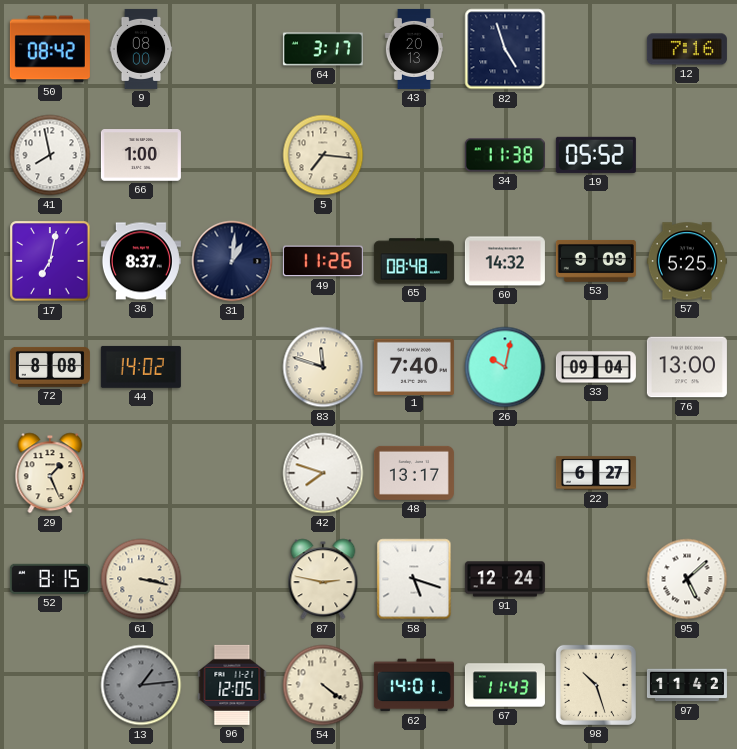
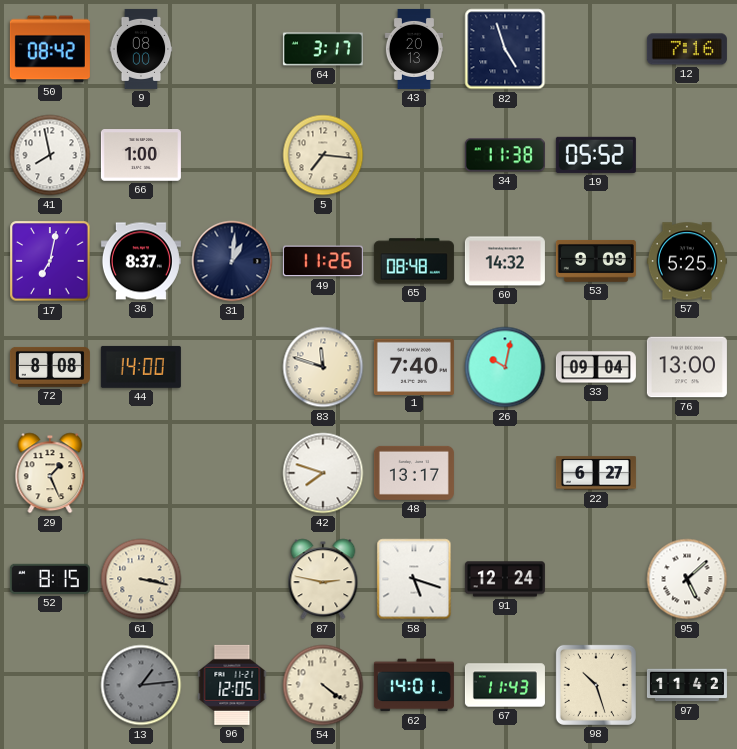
44: 14:02 -> 14:00
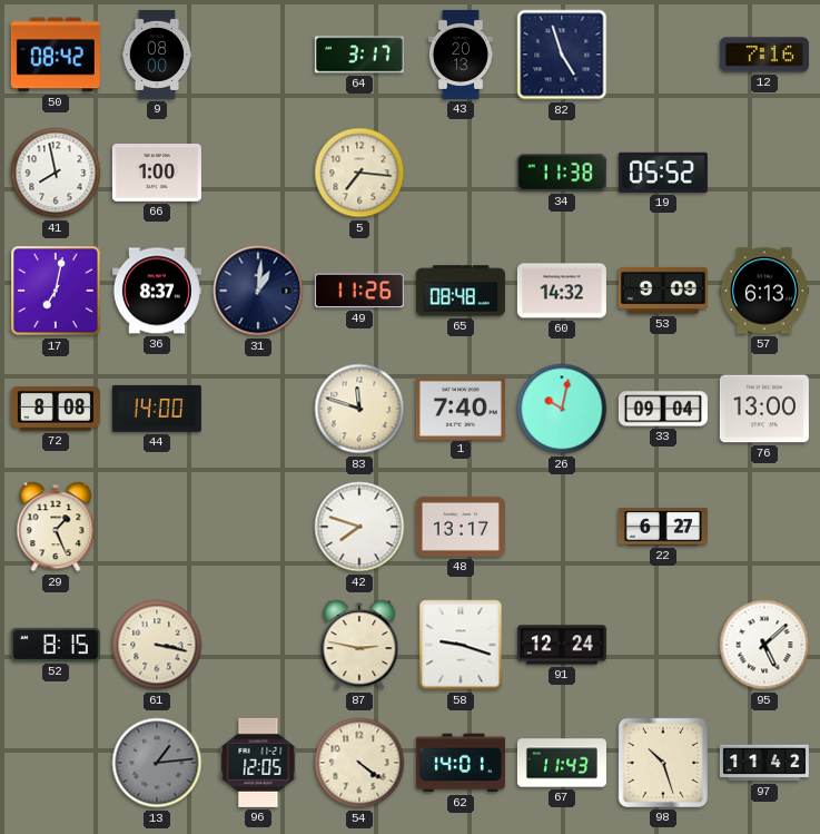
57: 5:25 -> 6:13
58: 5:18 -> 9:18
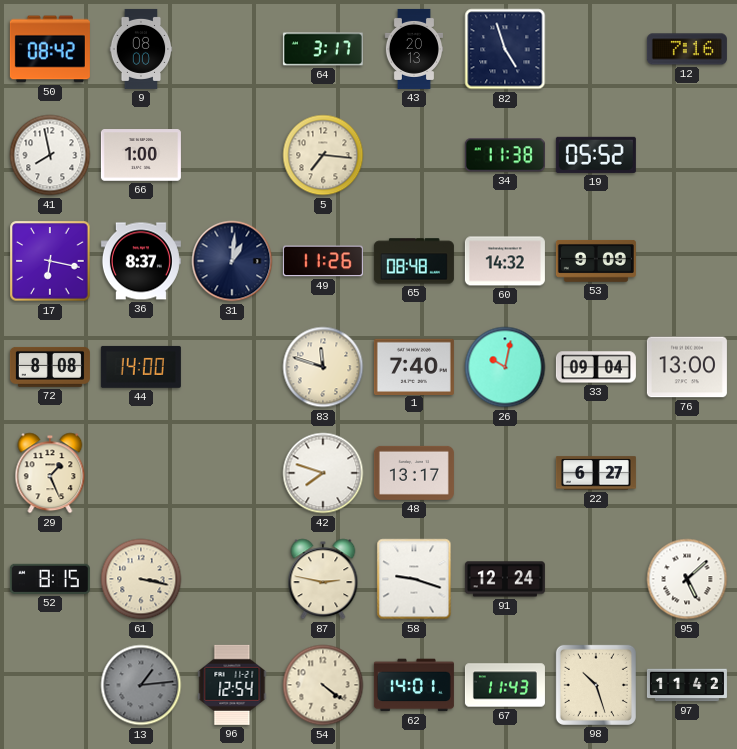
17: 7:02 -> 6:17
57: 6:13 -> none
96: 12:05 -> 12:54
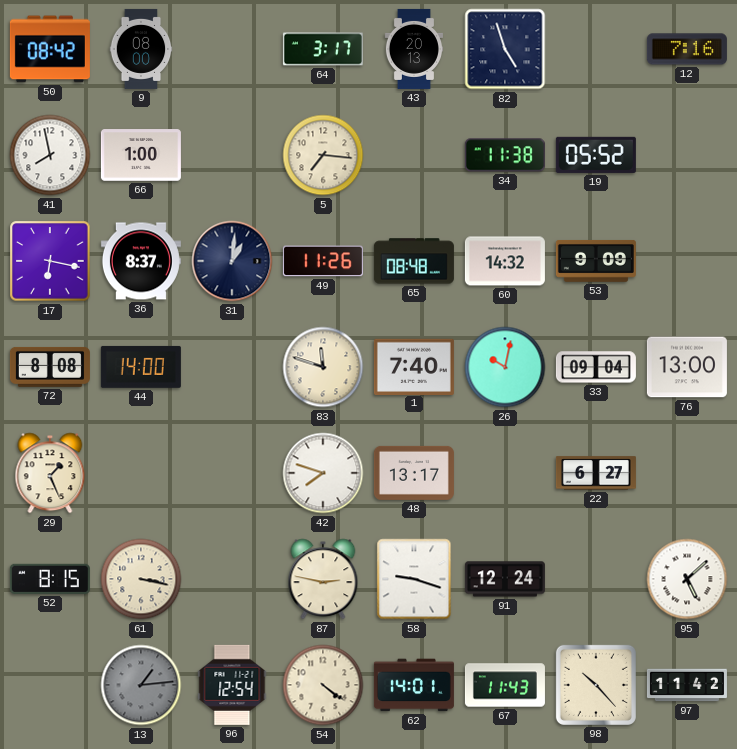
98: 10:27 -> 10:23
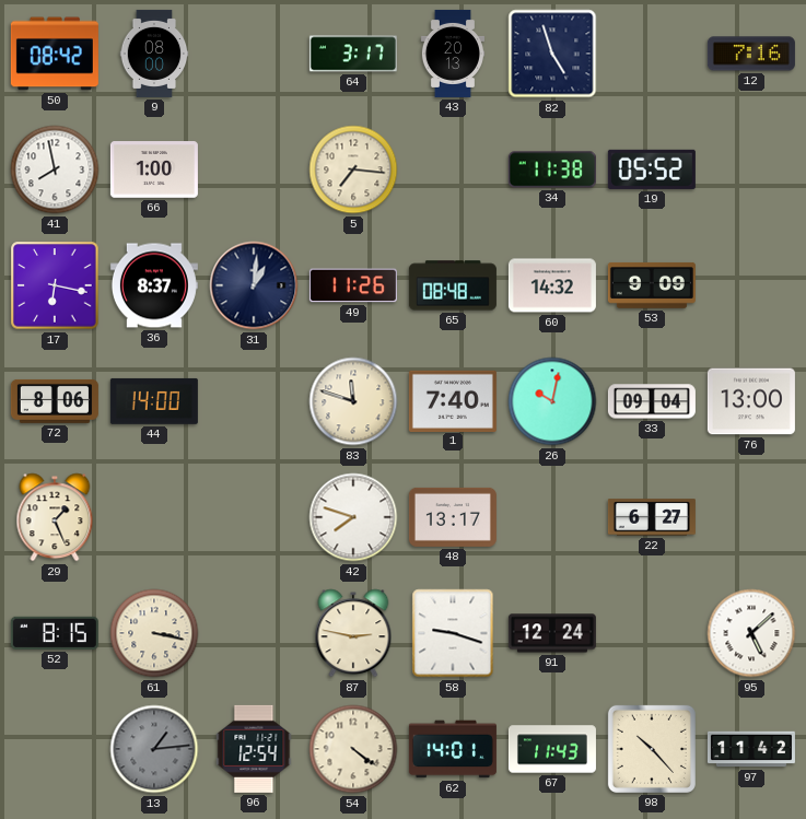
72: 8:08 -> 8:06
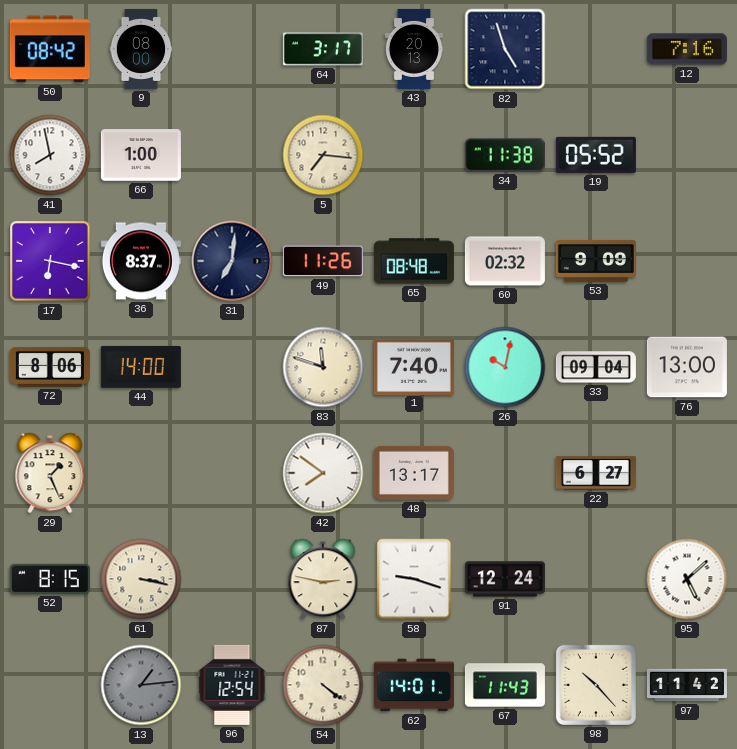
31: 1:01 -> 7:01
60: 14:32 -> 02:32
42: 7:48 -> 7:51
